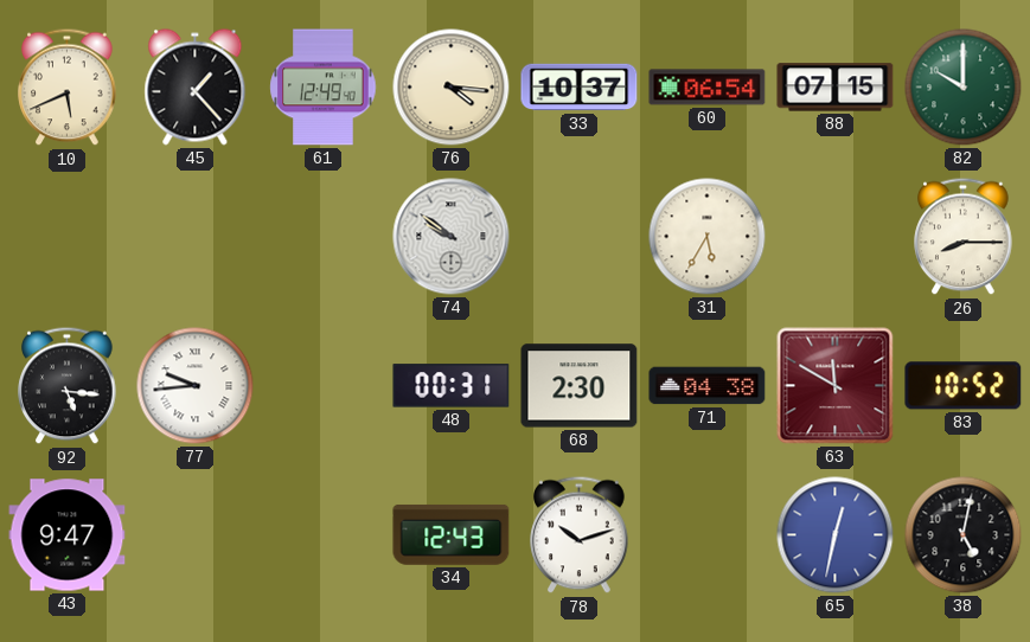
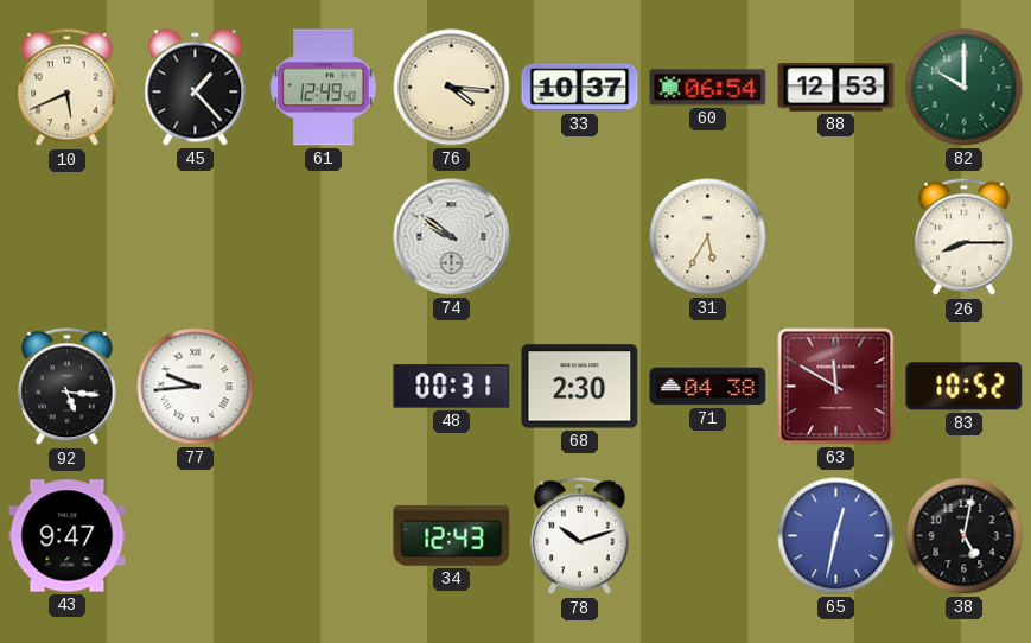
88: 07:15 -> 12:53
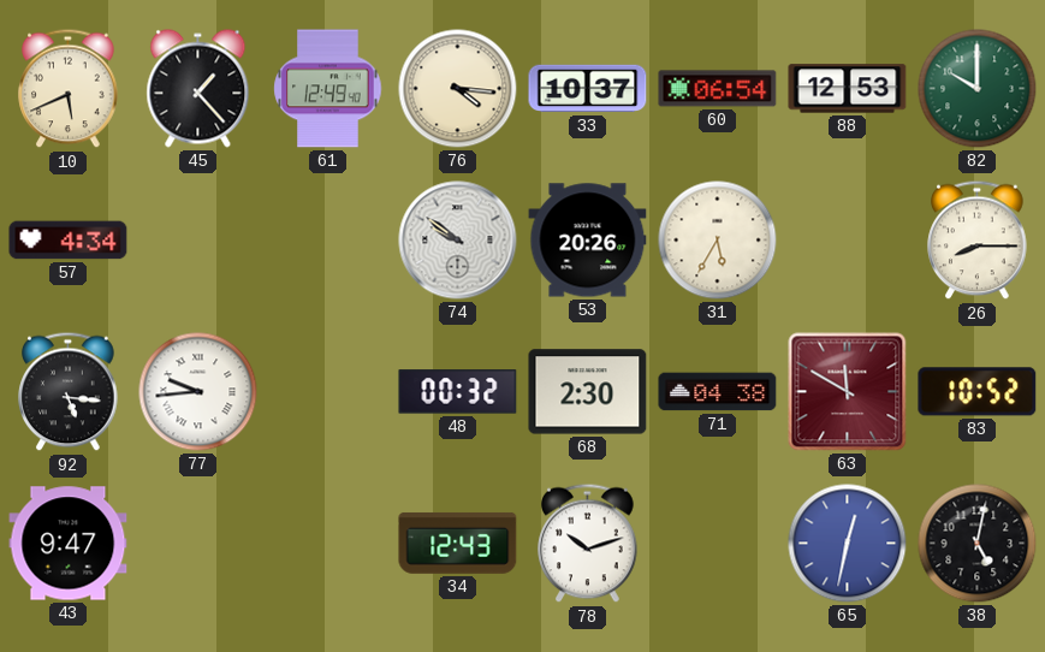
57: none -> 4:34
53: none -> 20:26
48: 00:31 -> 00:32
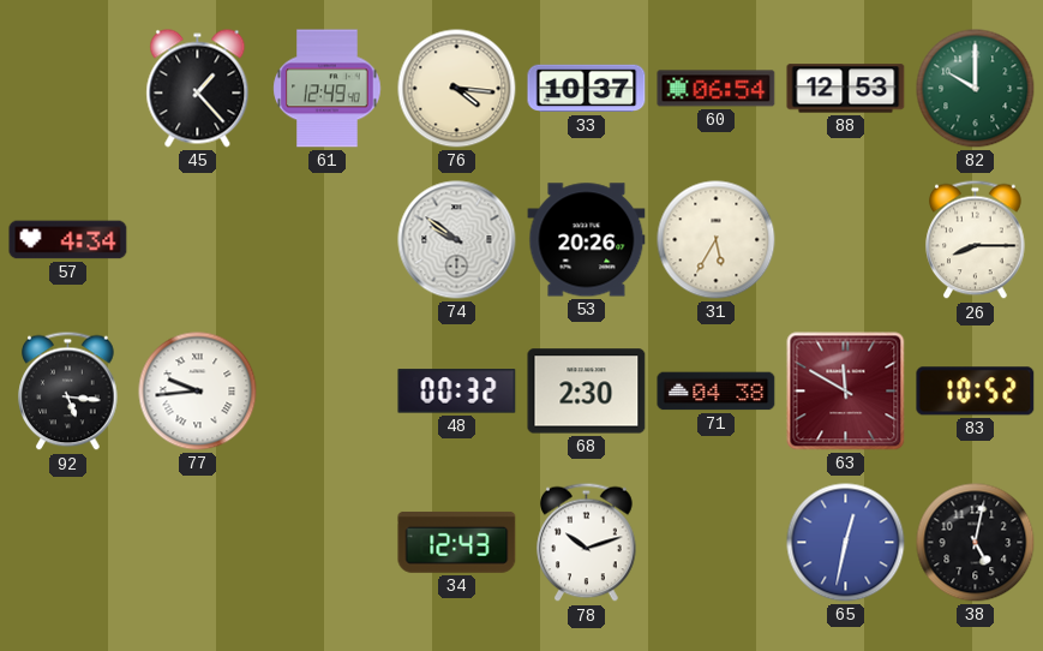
10: 5:41 -> none
43: 9:47 -> none
